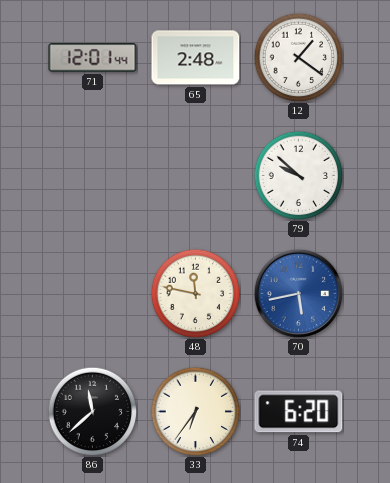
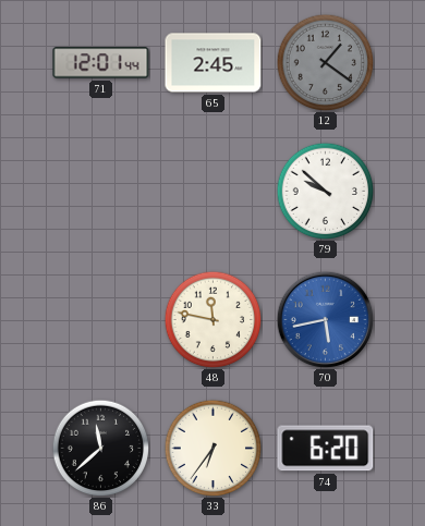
65: 2:48 -> 2:45
12 dial: white -> grey
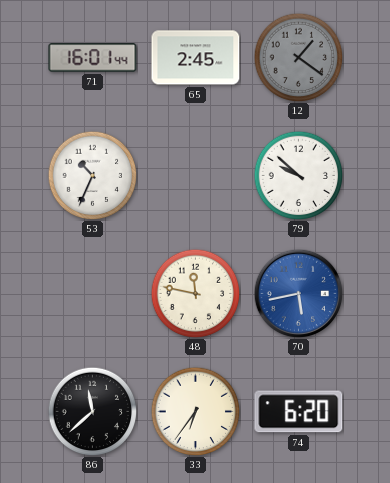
71: 12:01 -> 16:01
53: none -> 10:34
